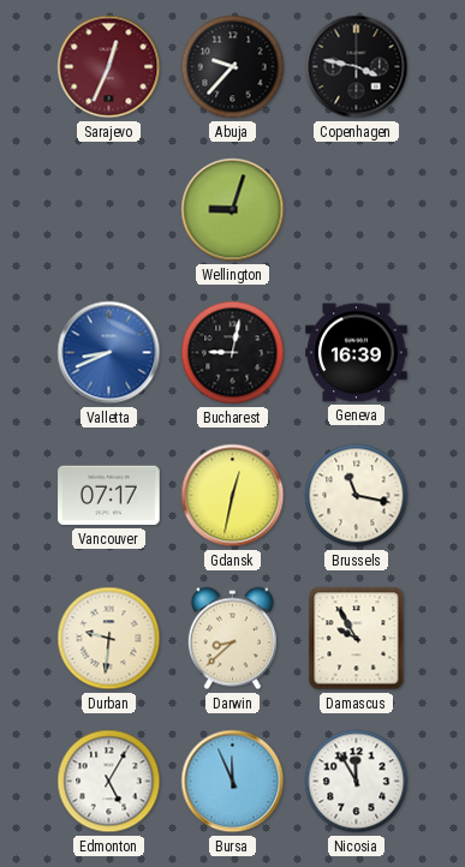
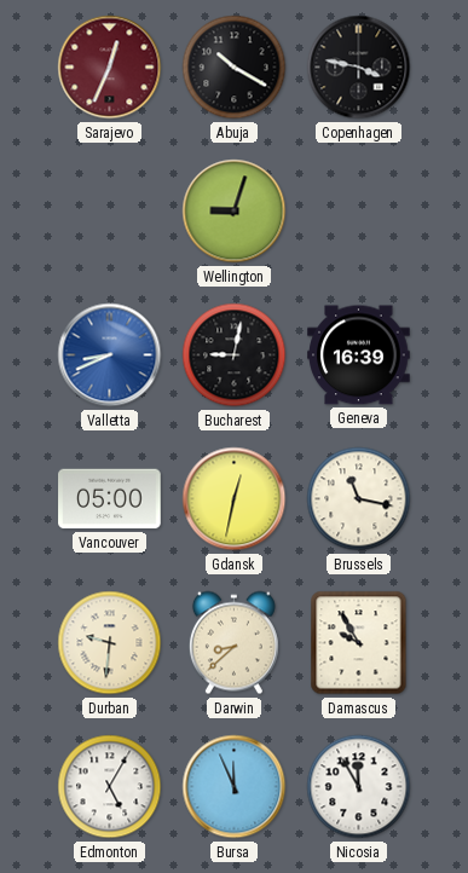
Abuja: 9:37 -> 10:20
Vancouver: 07:17 -> 05:00
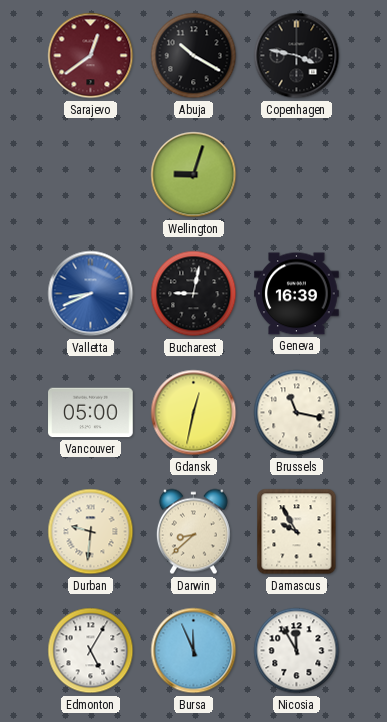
Sarajevo: 12:34 -> 12:39
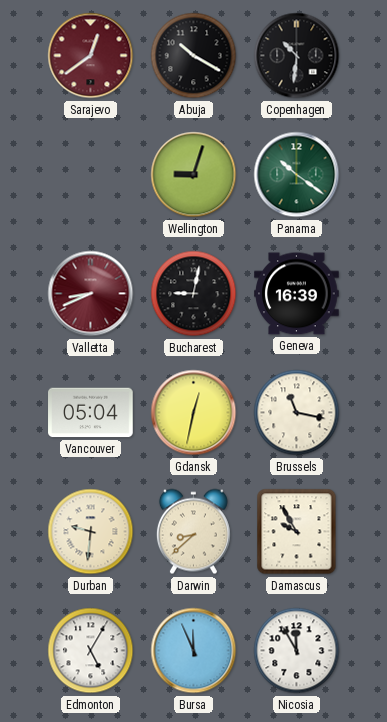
Copenhagen: 3:47 -> 10:31
Panama: none -> 10:21
Valletta dial: blue -> burgundy
Vancouver: 05:00 -> 05:04
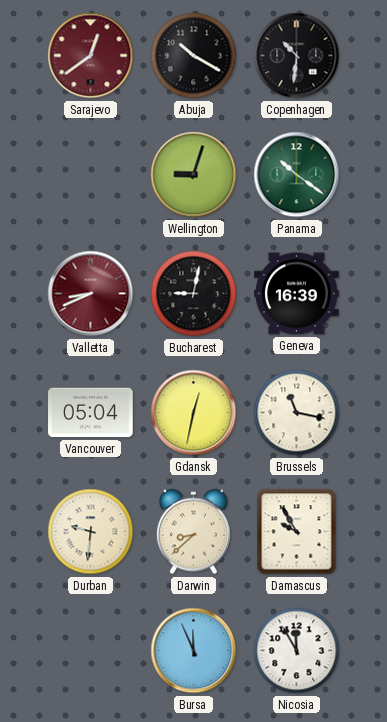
Edmonton: 5:05 -> none
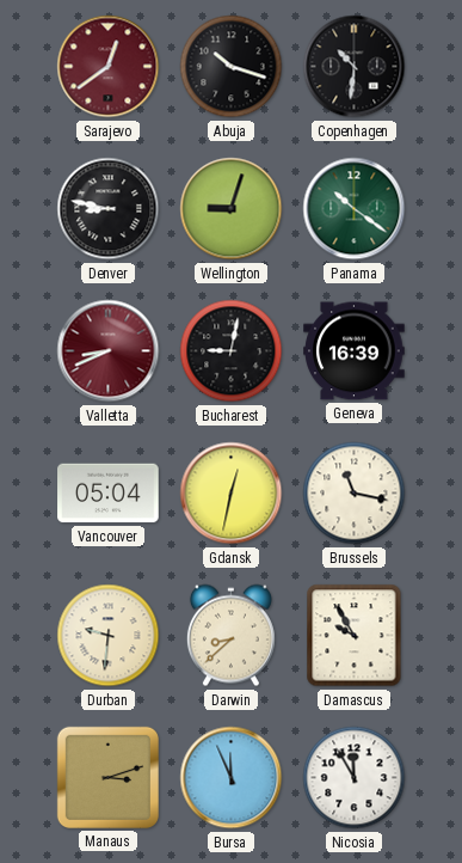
Abuja: 10:20 -> 10:18
Denver: none -> 8:47
Manaus: none -> 3:12
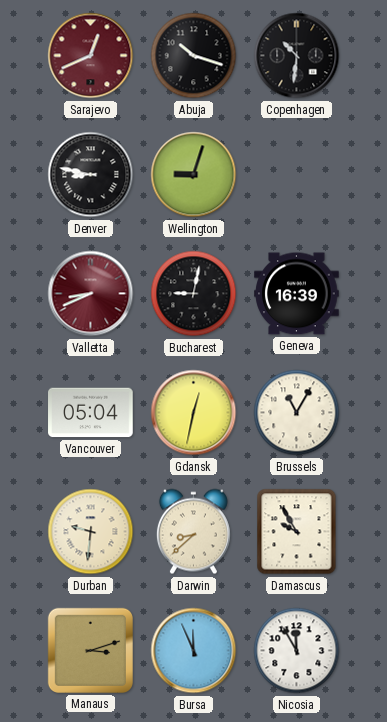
Sarajevo: 12:39 -> 12:41
Panama: 10:21 -> none
Brussels: 11:17 -> 11:05
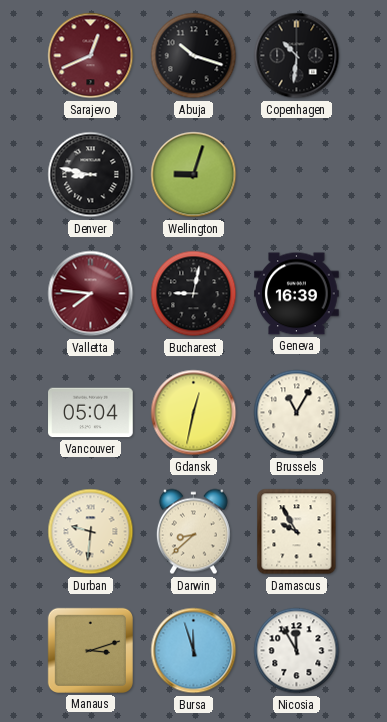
Valletta: 8:41 -> 7:46
Bursa: 11:56 -> 11:57
